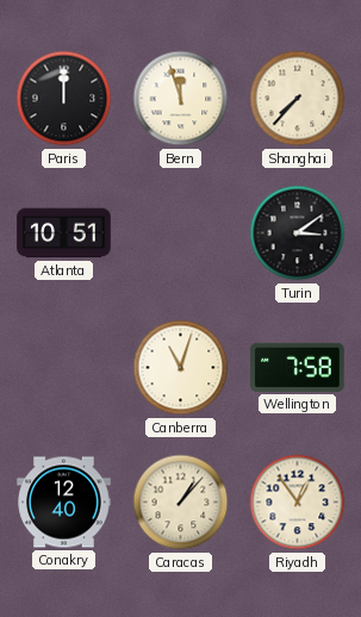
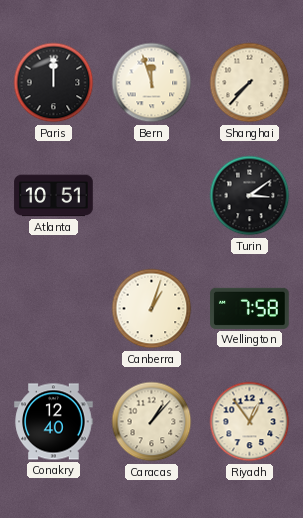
Canberra: 11:03 -> 1:03
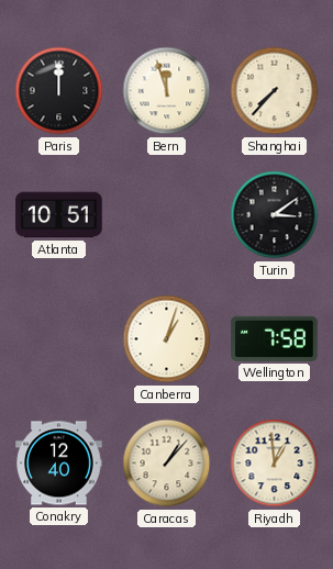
Riyadh: 12:54 -> 12:59
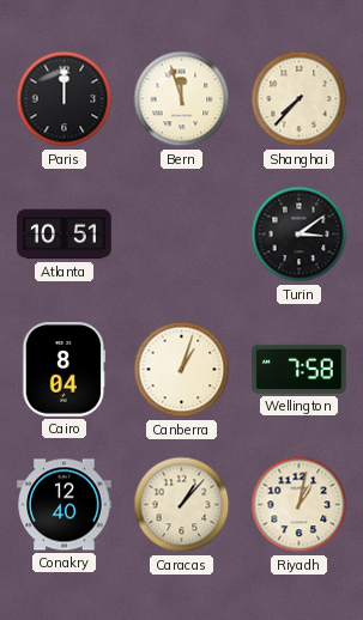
Cairo: none -> 8:04
Riyadh: 12:59 -> 1:02
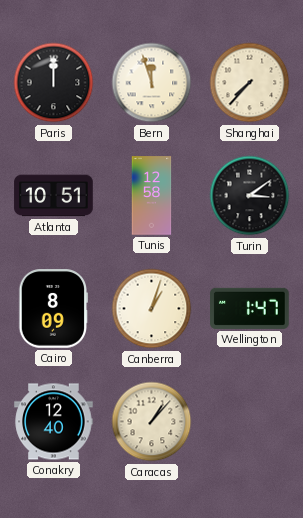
Tunis: none -> 12:58
Cairo: 8:04 -> 8:09
Wellington: 7:58 -> 1:47
Riyadh: 1:02 -> none
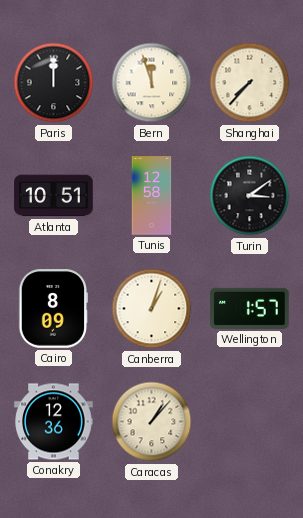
Wellington: 1:47 -> 1:57
Conakry: 12:40 -> 12:36
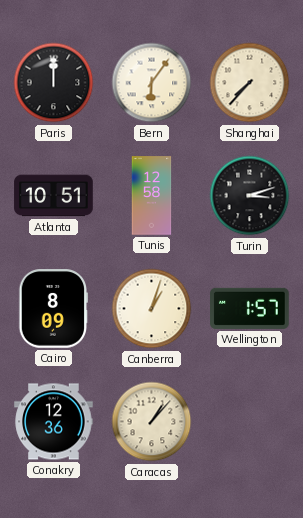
Bern: 11:57 -> 6:06
Turin: 3:09 -> 3:12
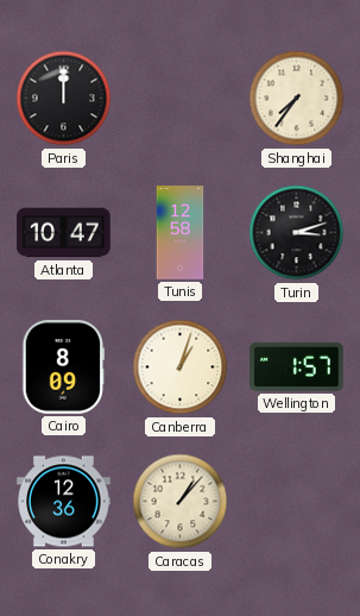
Bern: 6:06 -> none
Shanghai: 7:37 -> 7:36
Atlanta: 10:51 -> 10:47
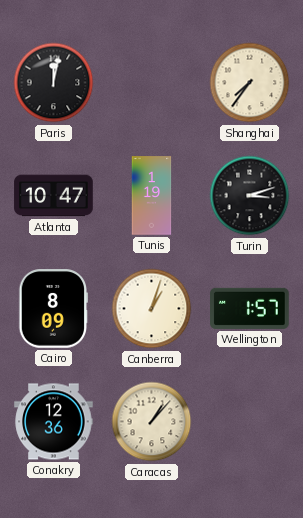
Paris: 12:00 -> 12:02
Tunis: 12:58 -> 1:19
